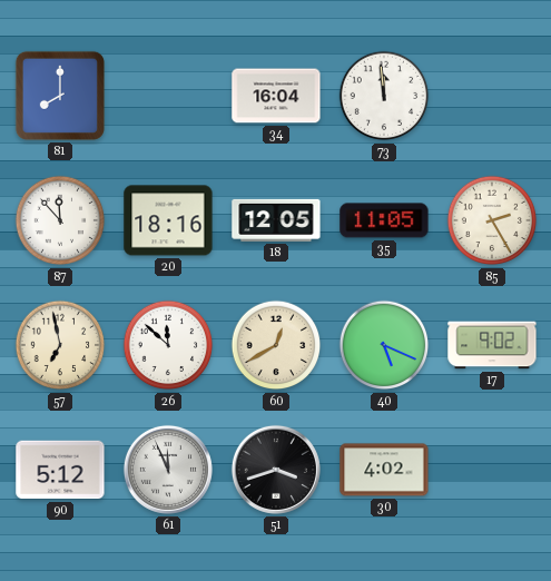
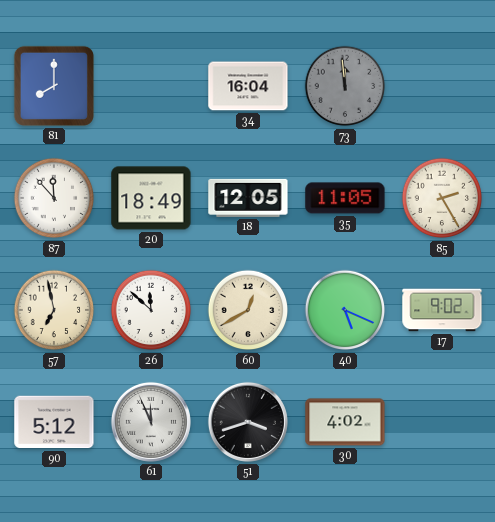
73 dial: white -> grey
20: 18:16 -> 18:49
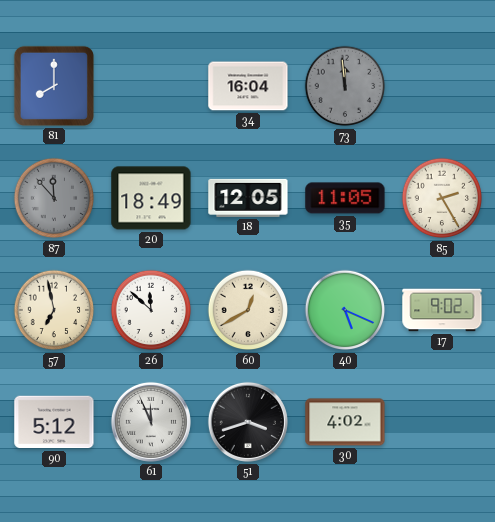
87 dial: white -> grey
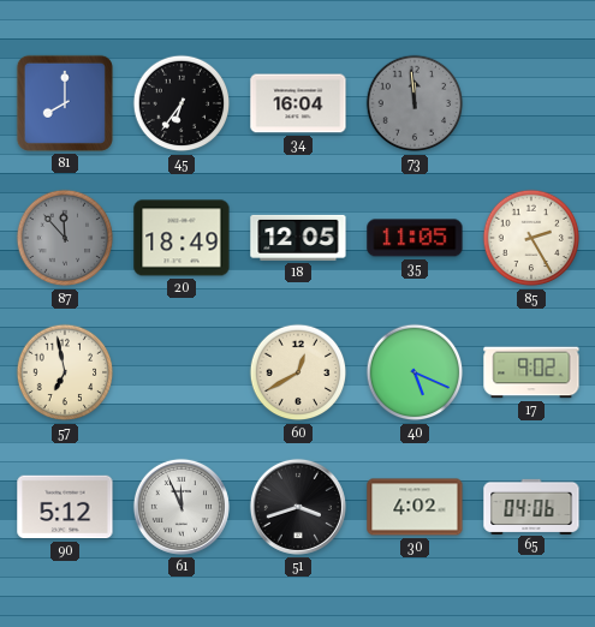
45: none -> 6:36
26: 11:52 -> none
65: none -> 04:06
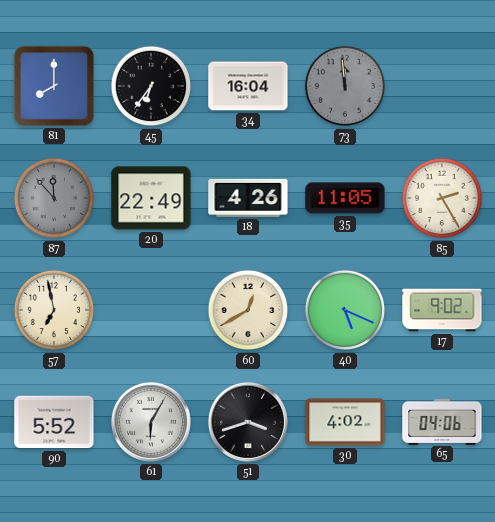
20: 18:49 -> 22:49
18: 12:05 -> 4:26
90: 5:12 -> 5:52
61: 11:56 -> 6:05
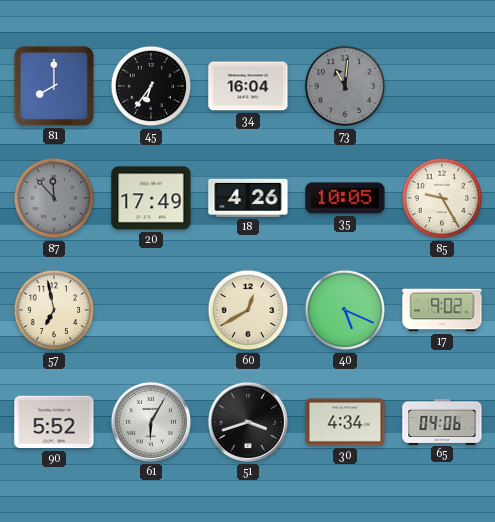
73: 11:59 -> 11:01
20: 22:49 -> 17:49
35: 11:05 -> 10:05
85: 2:25 -> 9:25
30: 4:02 -> 4:34
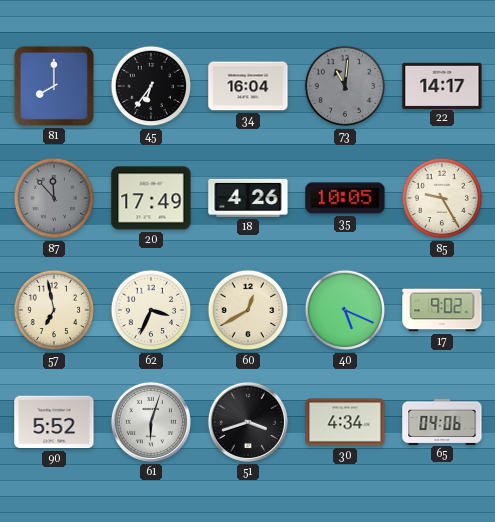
22: none -> 14:17
62: none -> 3:34
61: 6:05 -> 6:03
